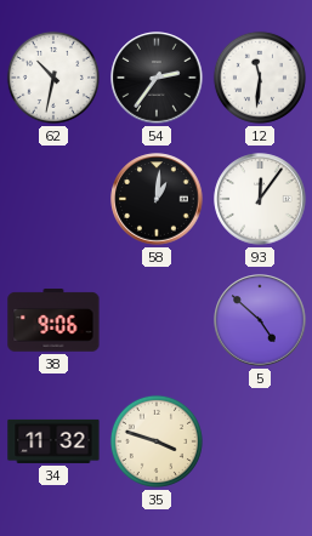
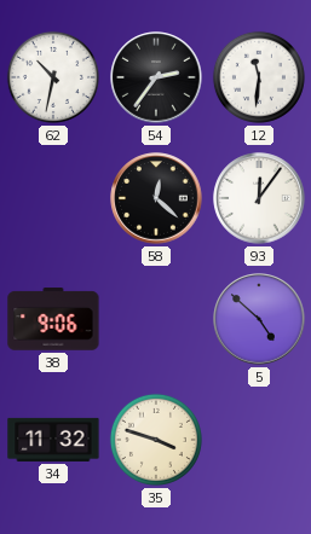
58: 1:01 -> 12:22
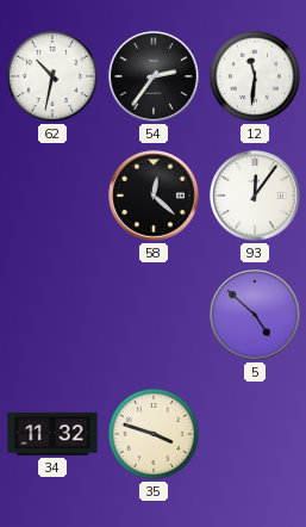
38: 9:06 -> none
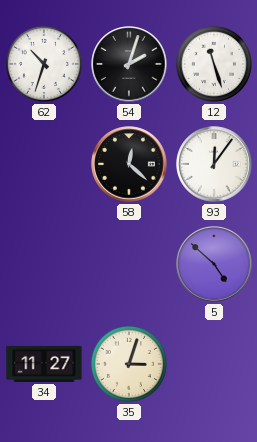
62: 10:32 -> 10:33
54: 2:36 -> 2:03
12: 11:31 -> 11:27
34: 11:32 -> 11:27
35: 3:48 -> 3:03
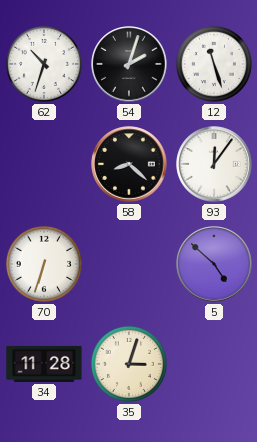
58: 12:22 -> 8:22
70: none -> 6:33
34: 11:27 -> 11:28
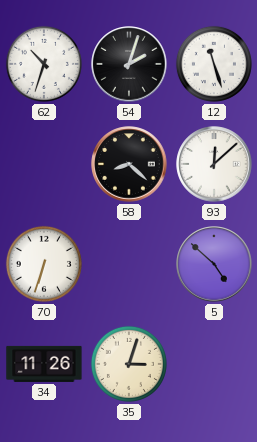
93: 12:06 -> 12:08
34: 11:28 -> 11:26
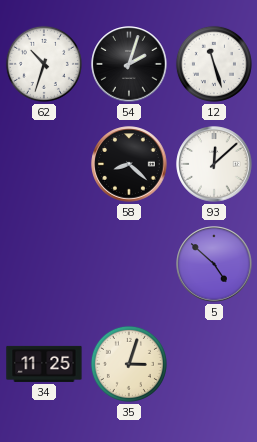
70: 6:33 -> none
34: 11:26 -> 11:25
